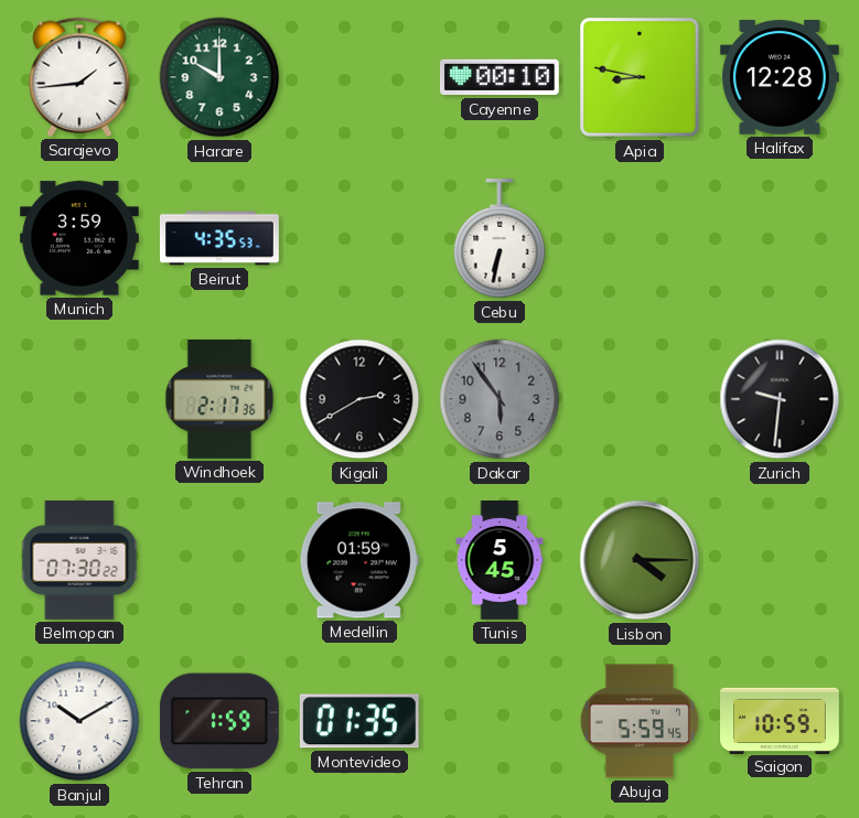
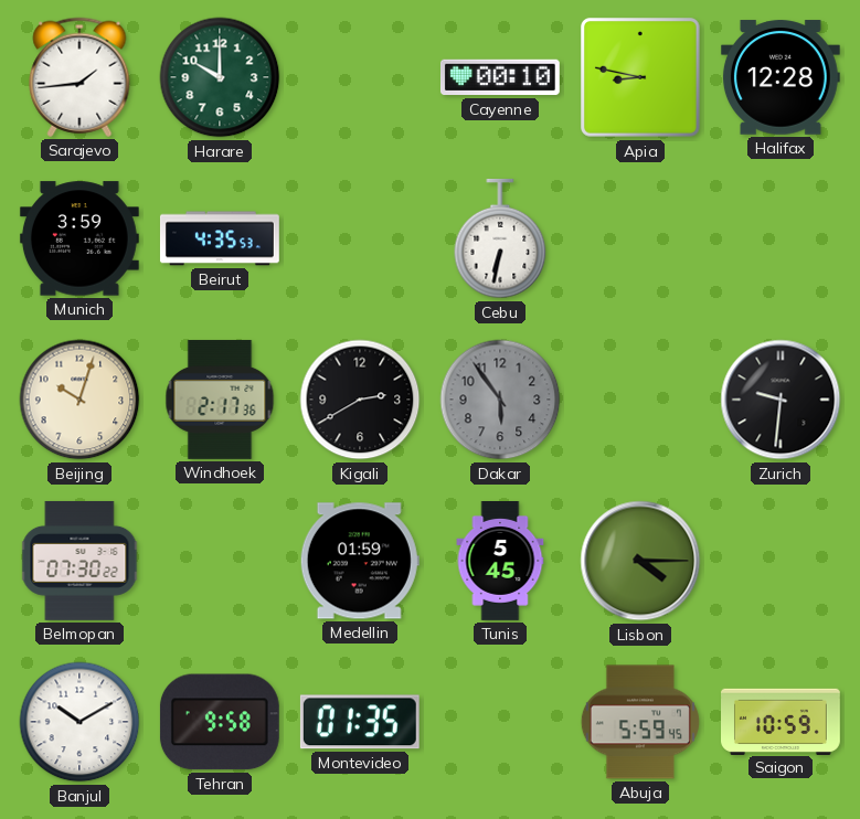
Beijing: none -> 10:03
Tehran: 1:59 -> 9:58
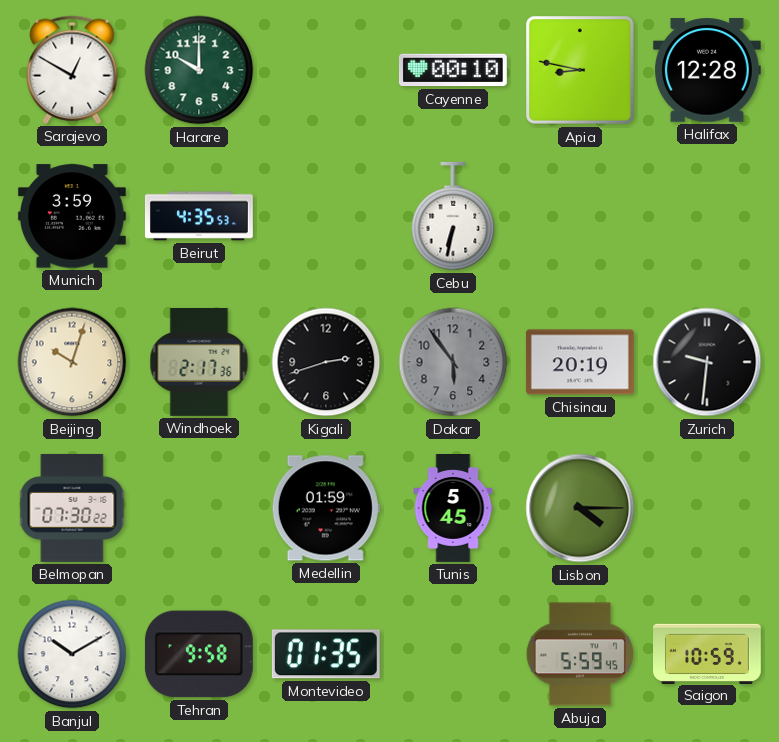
Sarajevo: 1:44 -> 12:50
Kigali: 2:40 -> 2:42
Chisinau: none -> 20:19
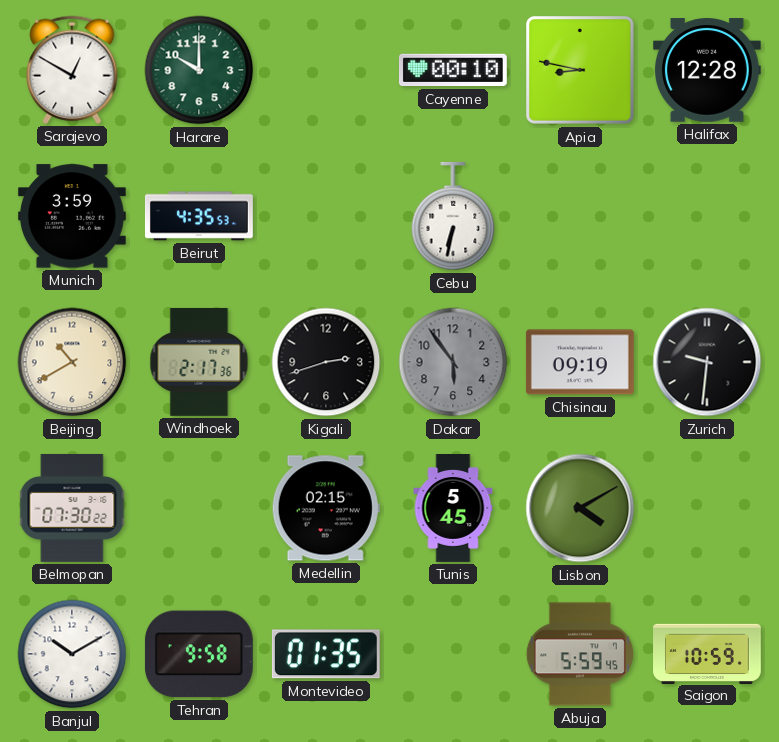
Beijing: 10:03 -> 10:40
Chisinau: 20:19 -> 09:19
Medellin: 01:59 -> 02:15
Lisbon: 4:15 -> 4:10
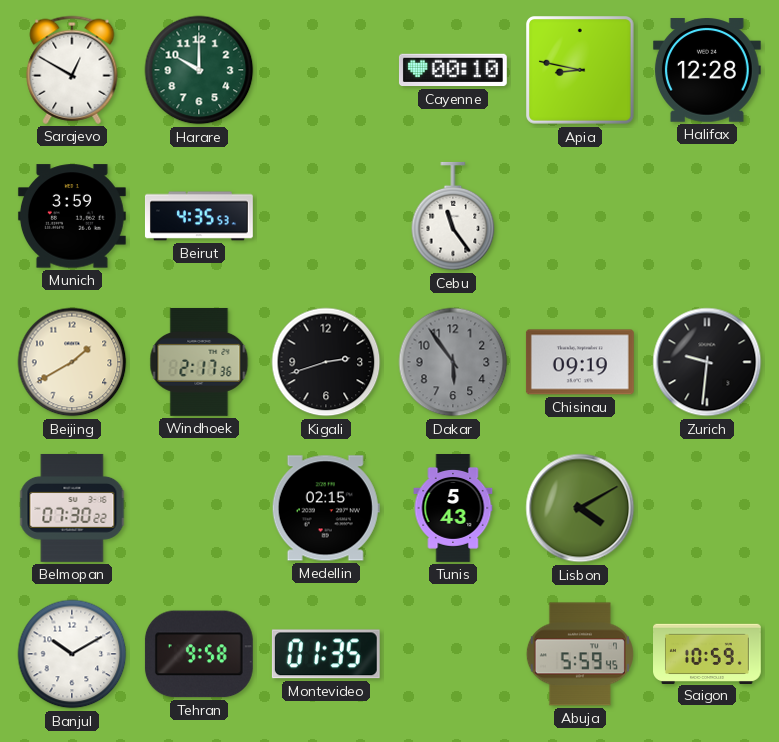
Cebu: 6:32 -> 11:24
Beijing: 10:40 -> 1:40
Tunis: 5:45 -> 5:43
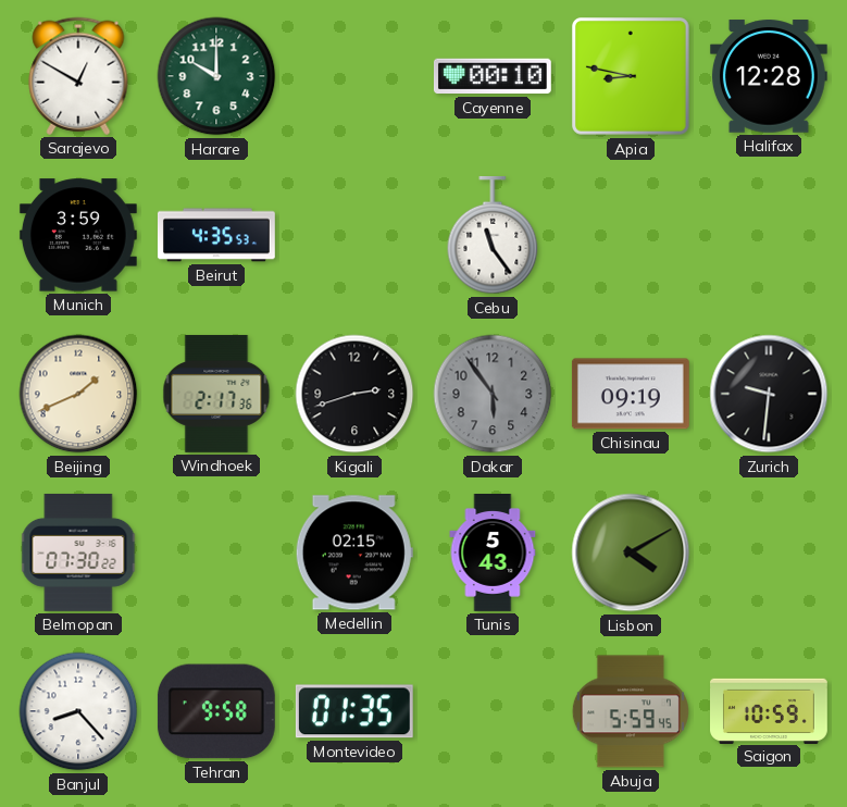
Beijing: 1:40 -> 1:41
Banjul: 10:10 -> 8:23
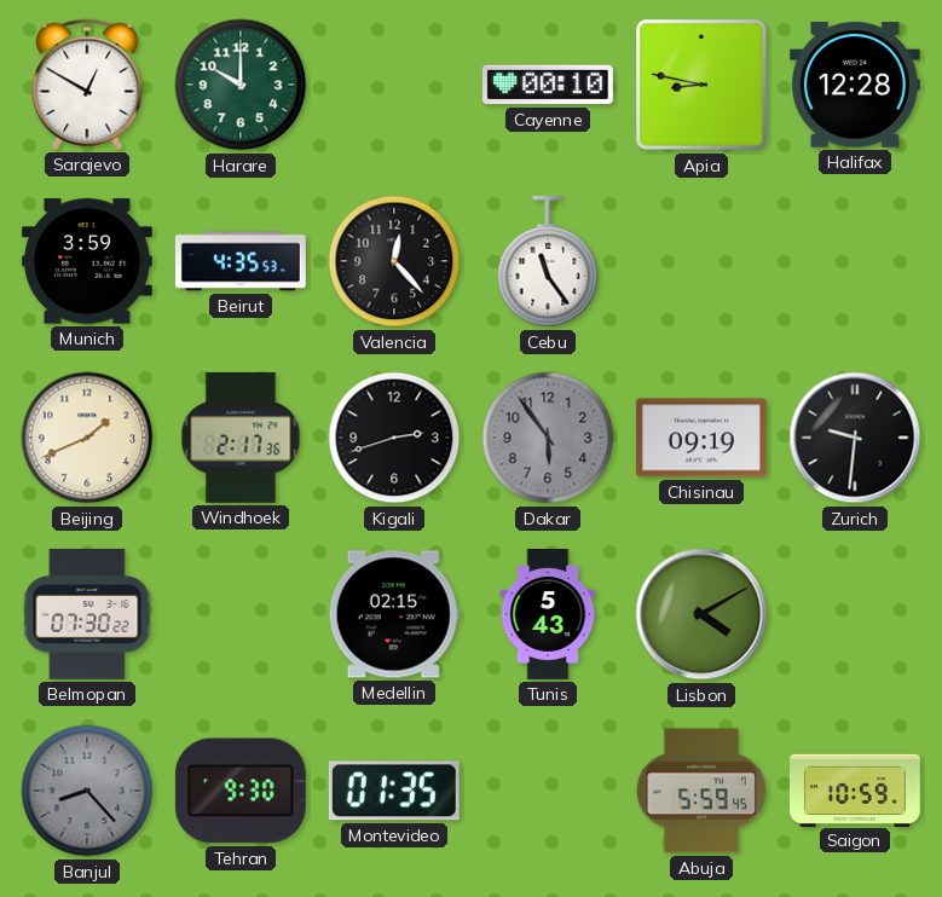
Valencia: none -> 12:23
Banjul dial: white -> grey
Tehran: 9:58 -> 9:30
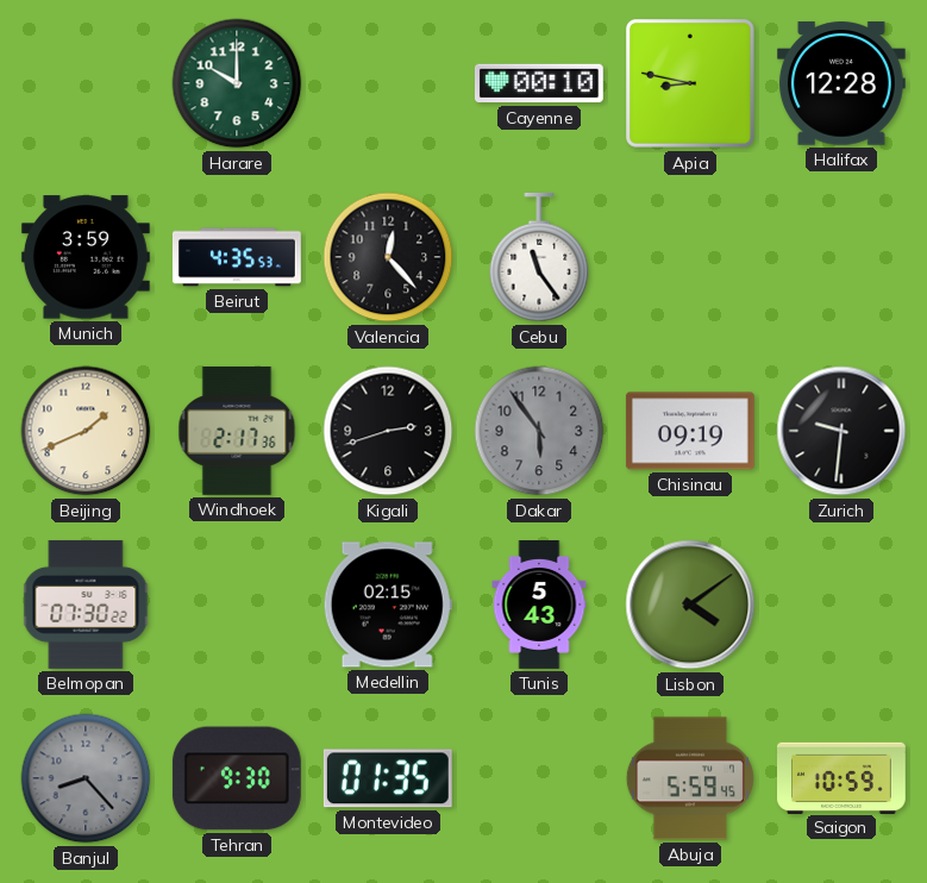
Sarajevo: 12:50 -> none
Lisbon: 4:10 -> 4:09
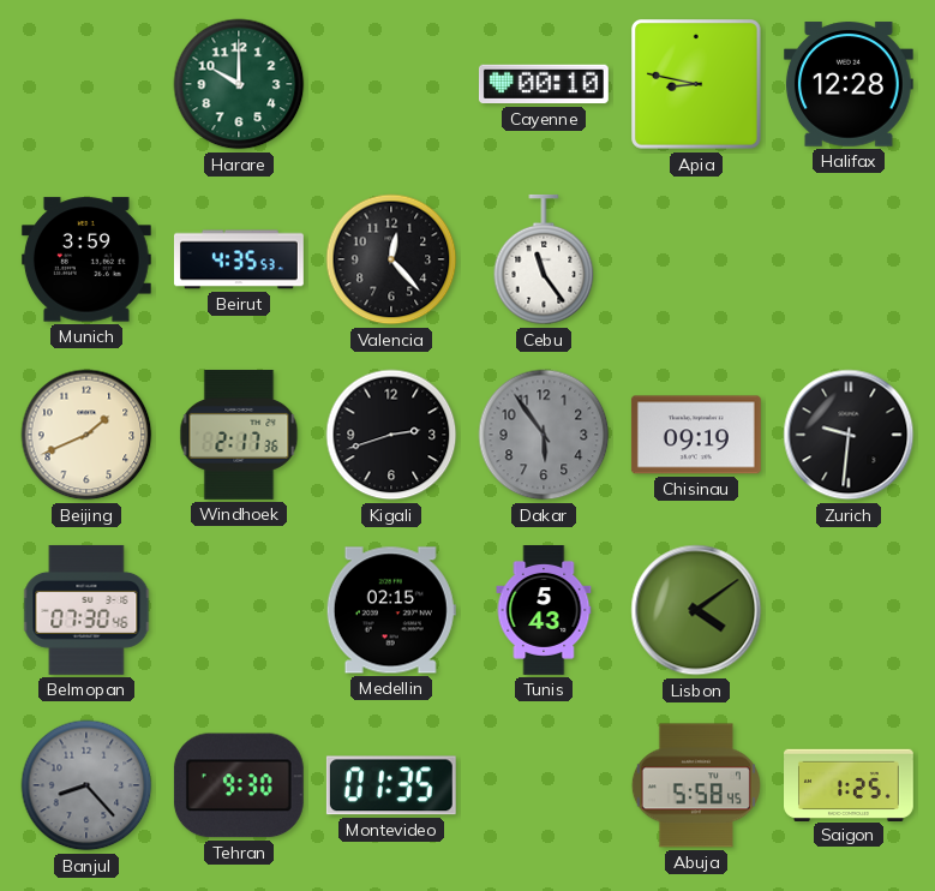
Belmopan: 07:30:22 -> 07:30:46
Abuja: 5:59 -> 5:58
Saigon: 10:59 -> 1:25
